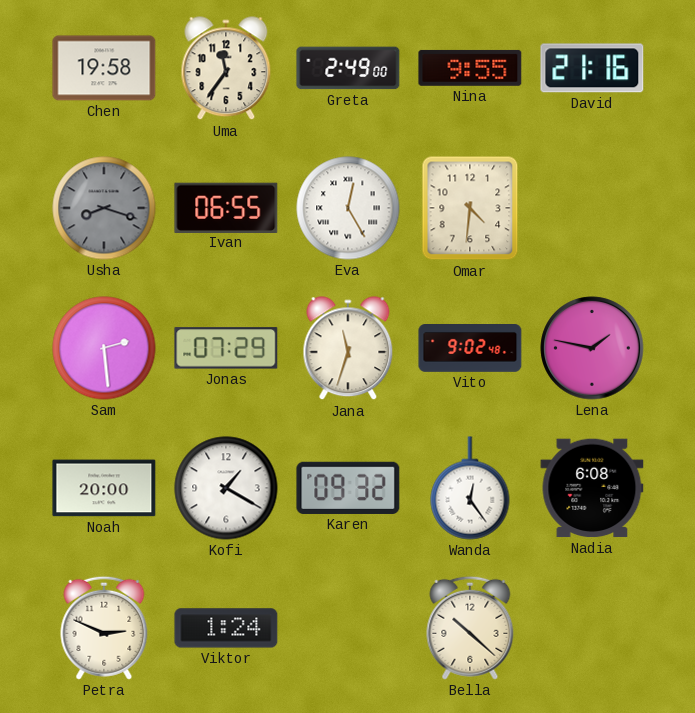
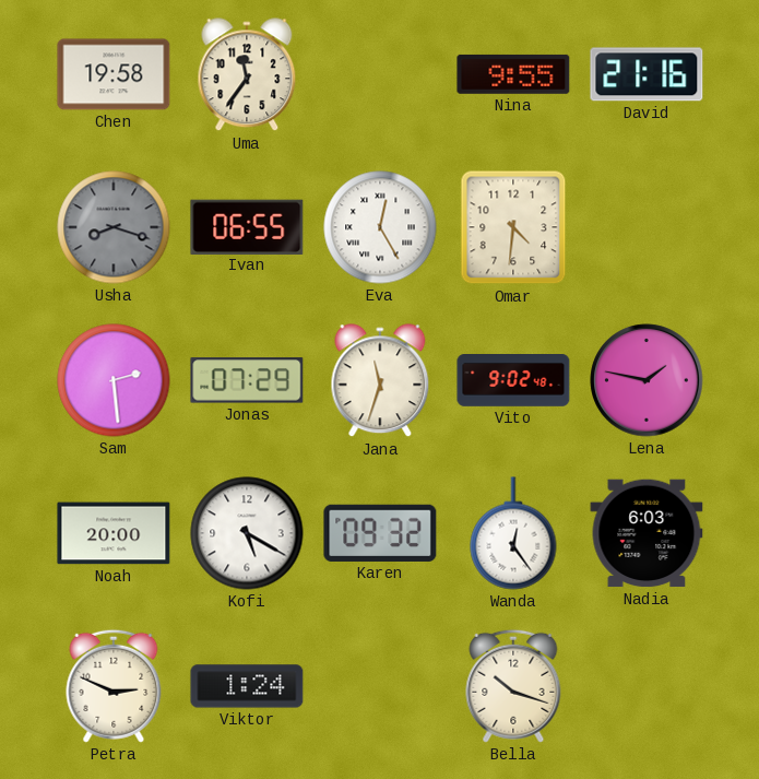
Greta: 2:49 -> none
Kofi: 1:20 -> 5:20
Nadia: 6:08 -> 6:03
Bella: 10:22 -> 10:18
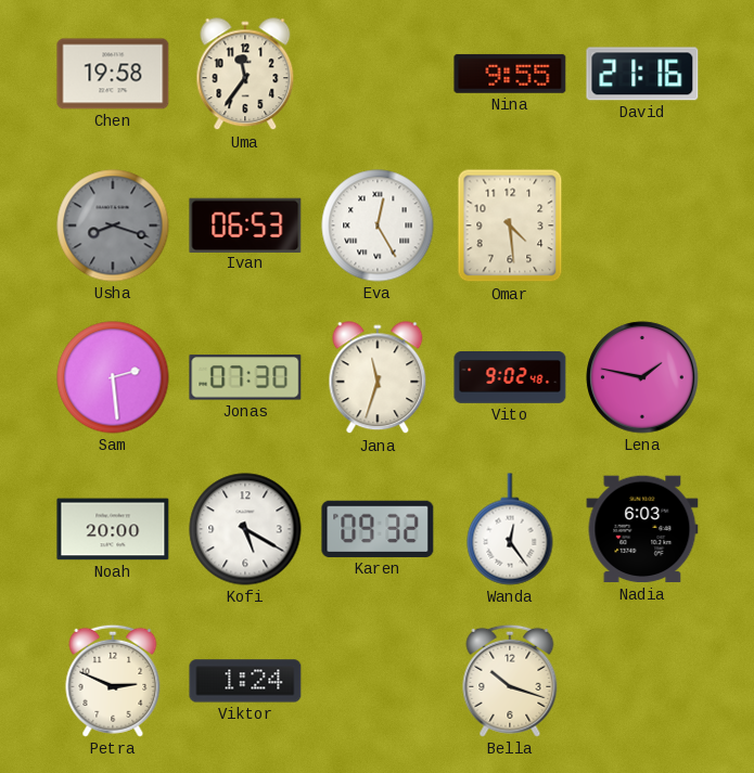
Ivan: 06:55 -> 06:53
Omar: 4:31 -> 4:29
Jonas: 07:29 -> 07:30
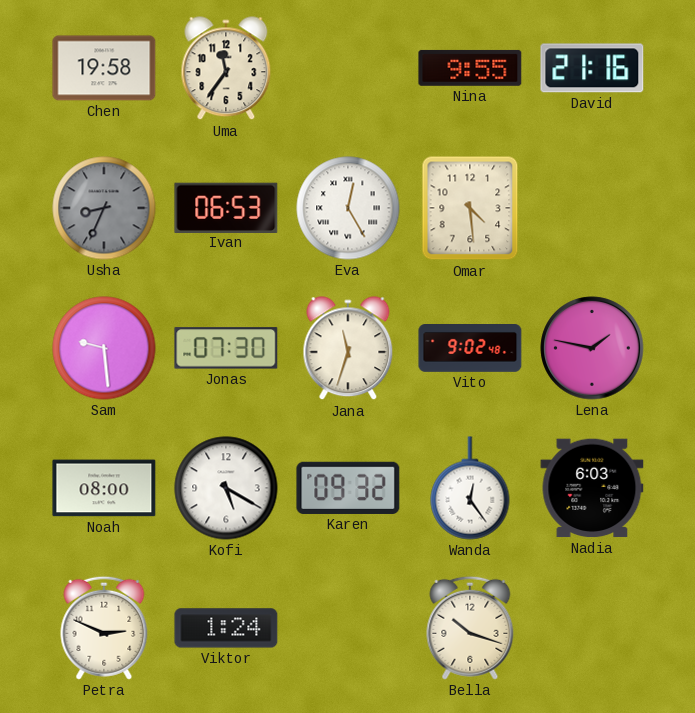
Usha: 8:18 -> 8:34
Sam: 2:29 -> 9:29
Noah: 20:00 -> 08:00
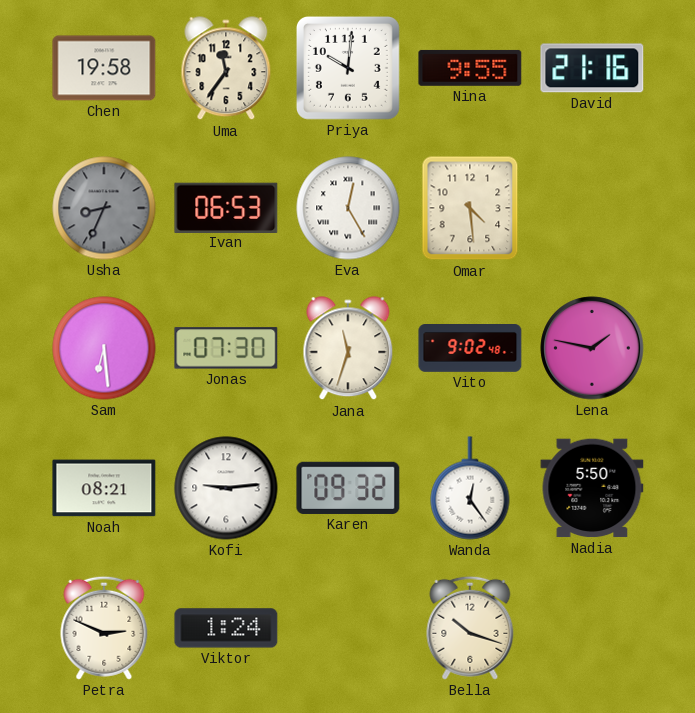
Priya: none -> 10:01
Sam: 9:29 -> 6:29
Noah: 08:00 -> 08:21
Kofi: 5:20 -> 9:14
Nadia: 6:03 -> 5:50
